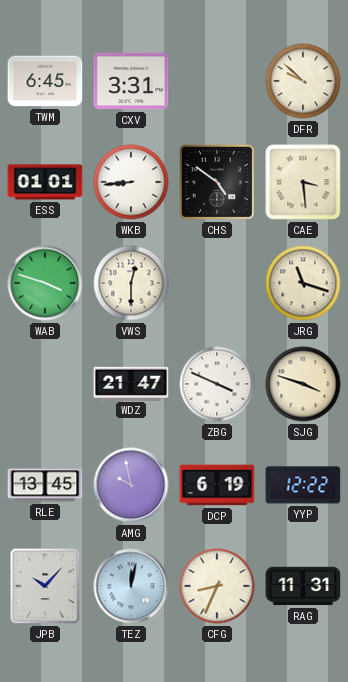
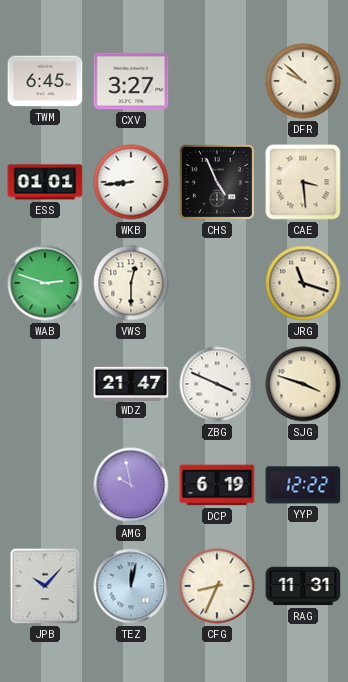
CXV: 3:31 -> 3:27
CHS: 4:51 -> 4:56
WAB: 3:48 -> 2:48
RLE: 13:45 -> none
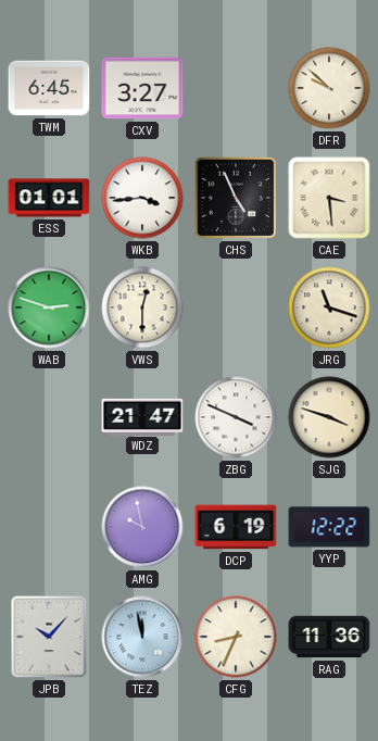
WKB: 8:44 -> 3:44
TEZ: 12:02 -> 11:58
RAG: 11:31 -> 11:36
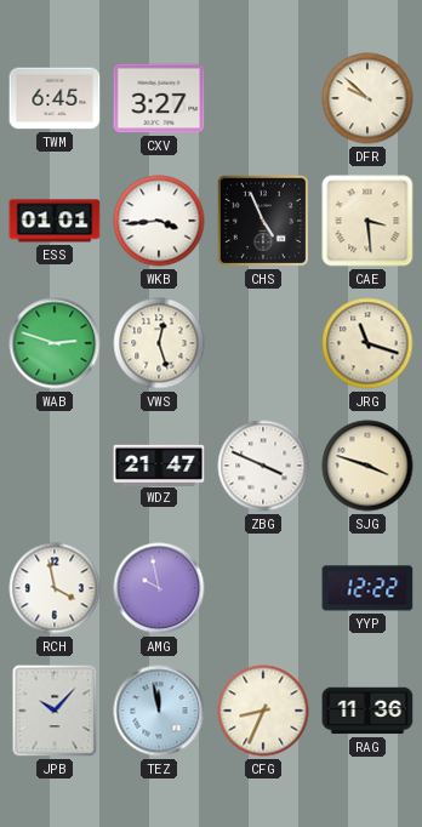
VWS: 12:30 -> 12:27
RCH: none -> 3:58
DCP: 6:19 -> none
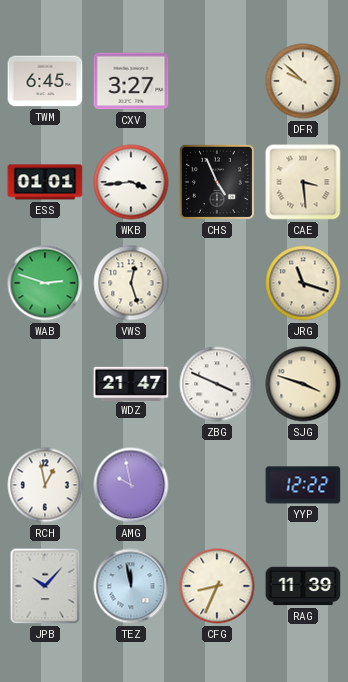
RCH: 3:58 -> 12:58
RAG: 11:36 -> 11:39
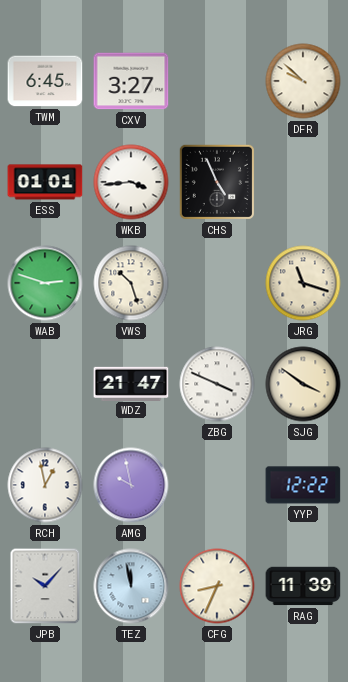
CAE: 3:29 -> none
VWS: 12:27 -> 10:27
SJG: 3:48 -> 3:51
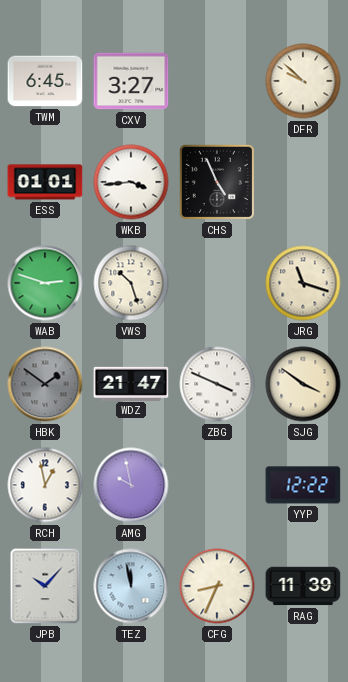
HBK: none -> 1:51
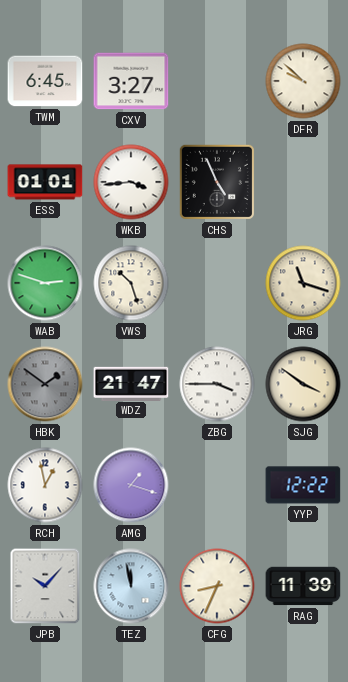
ZBG: 3:49 -> 3:45
AMG: 9:58 -> 1:18
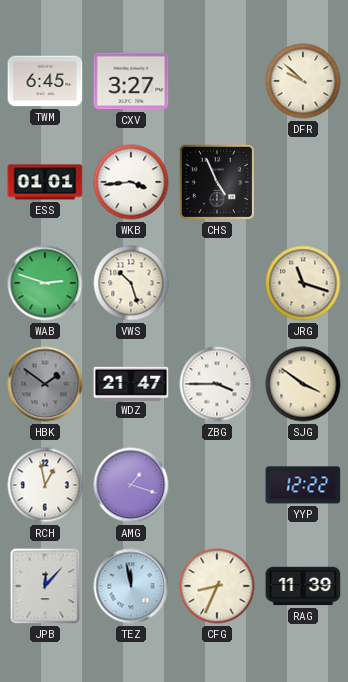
JPB: 10:07 -> 12:07
